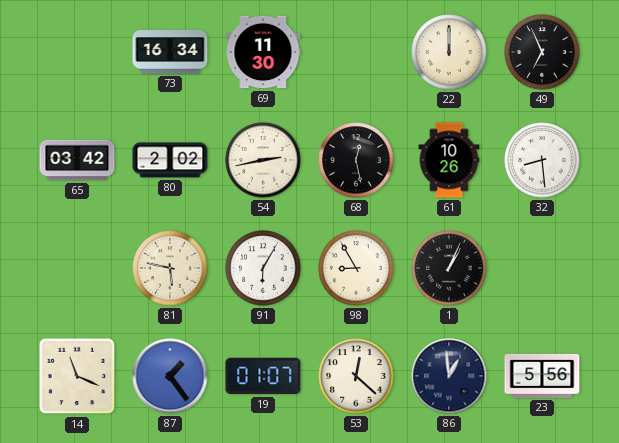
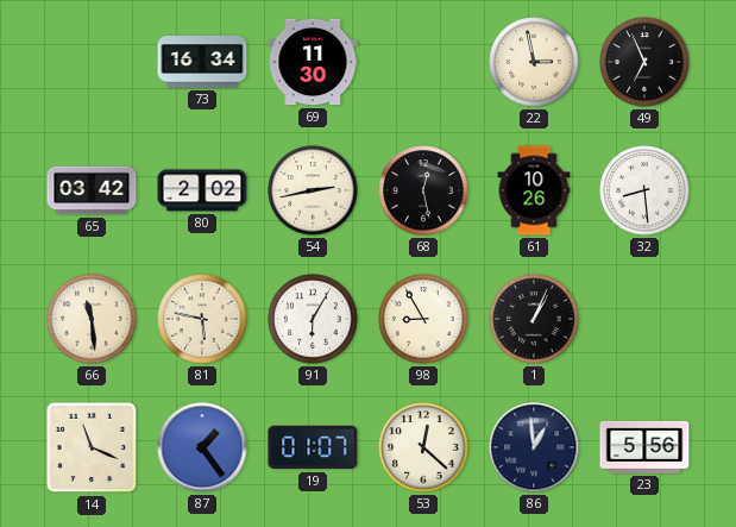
22: 12:00 -> 2:58
66: none -> 11:29
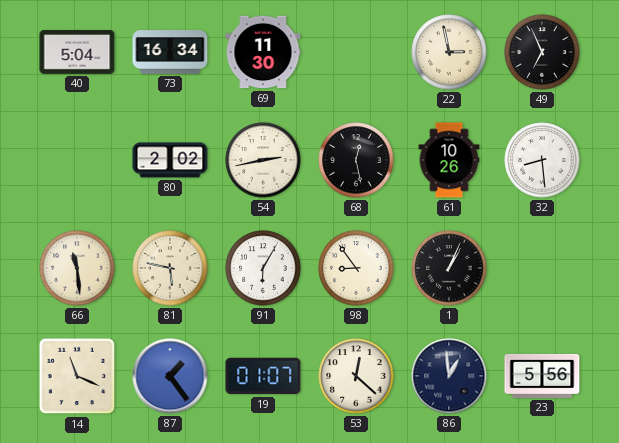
40: none -> 5:04
65: 03:42 -> none
98: 8:55 -> 8:54
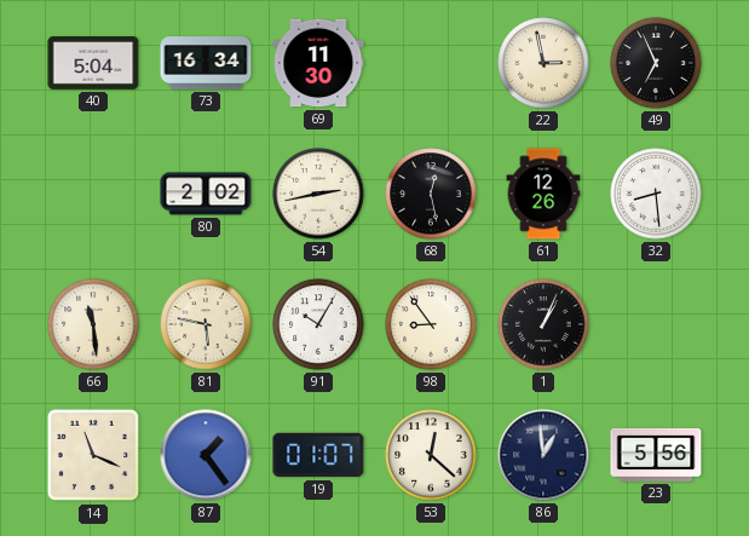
61: 10:26 -> 12:26
91: 6:05 -> 10:05
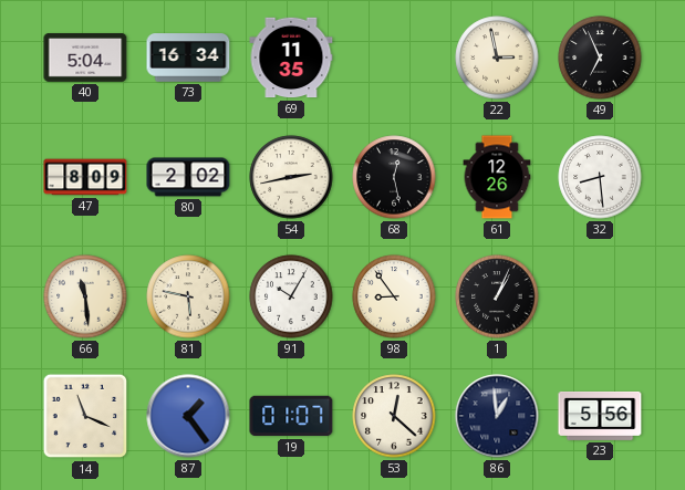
69: 11:30 -> 11:35
47: none -> 8:09
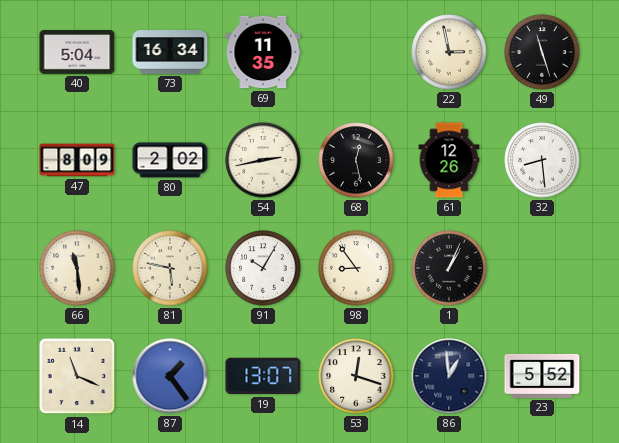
49: 6:56 -> 11:27
19: 01:07 -> 13:07
53: 12:22 -> 12:18
23: 5:56 -> 5:52
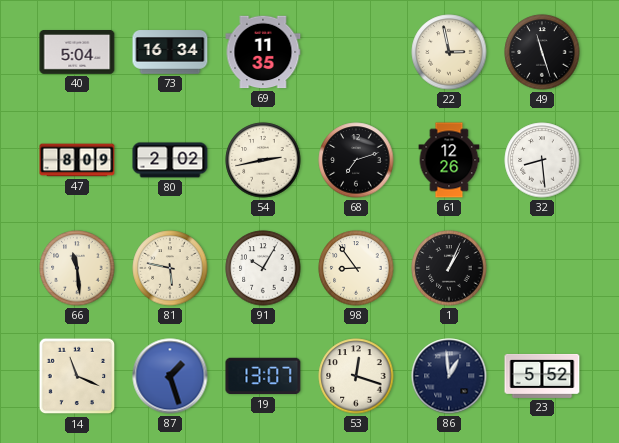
68: 12:28 -> 7:12
87: 1:24 -> 1:27
